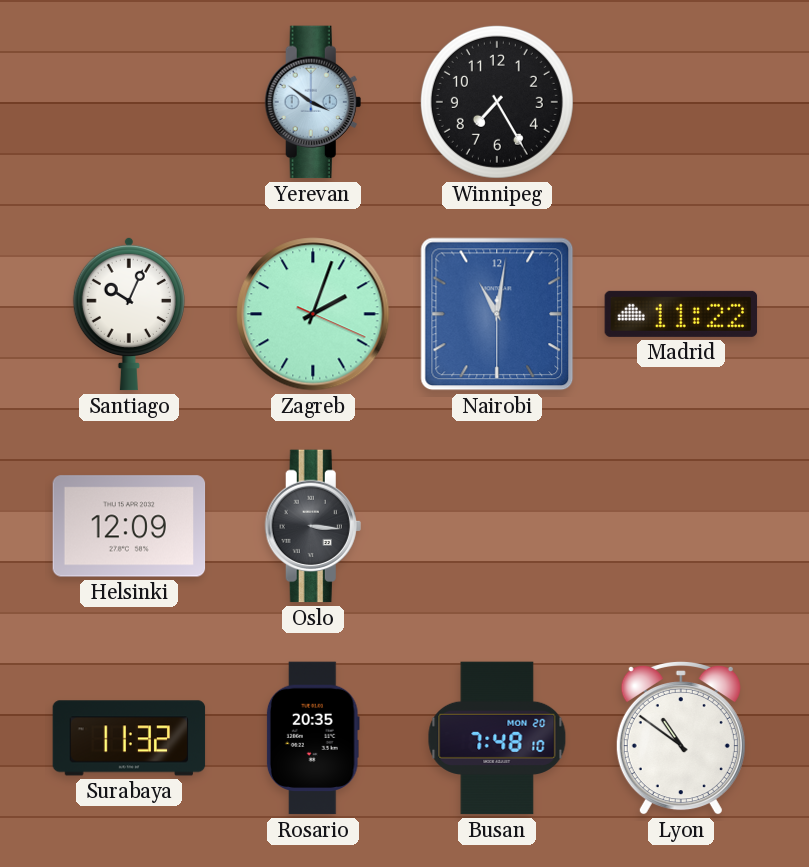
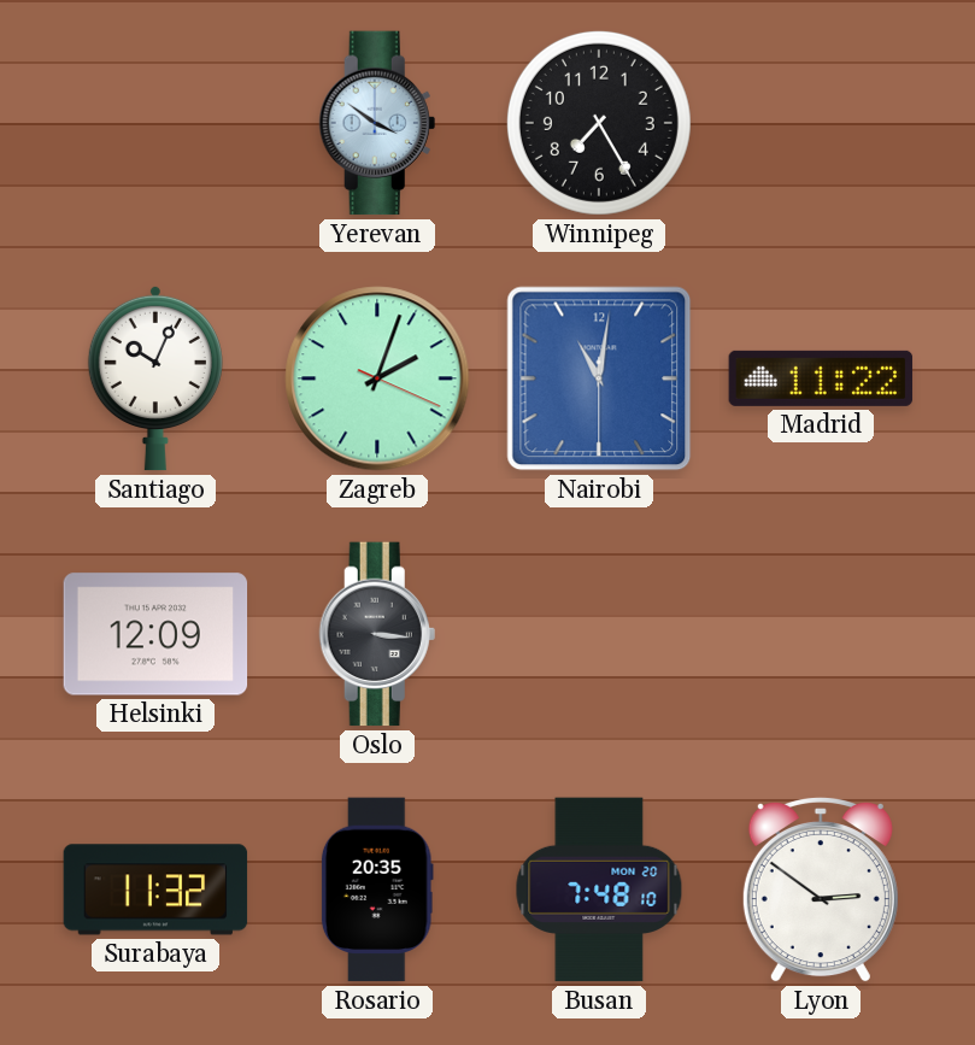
Lyon: 10:51 -> 2:51
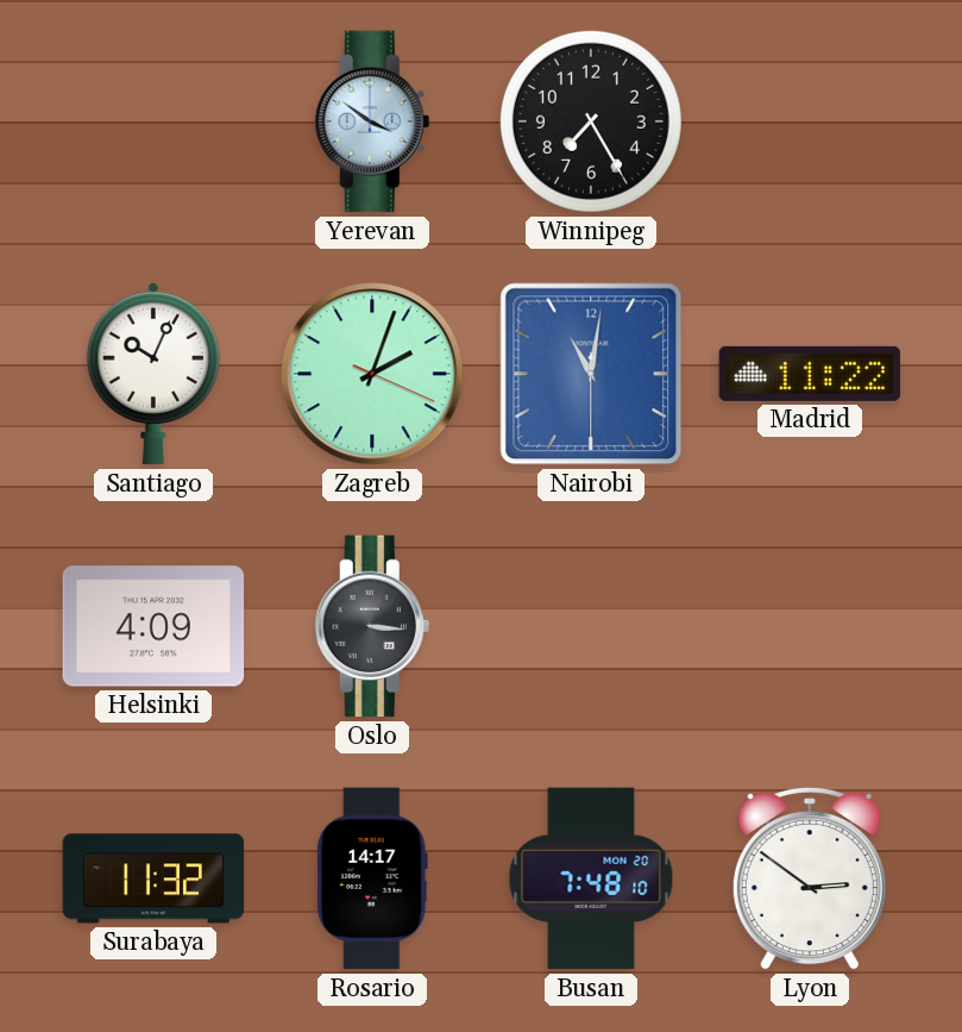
Helsinki: 12:09 -> 4:09
Rosario: 20:35 -> 14:17
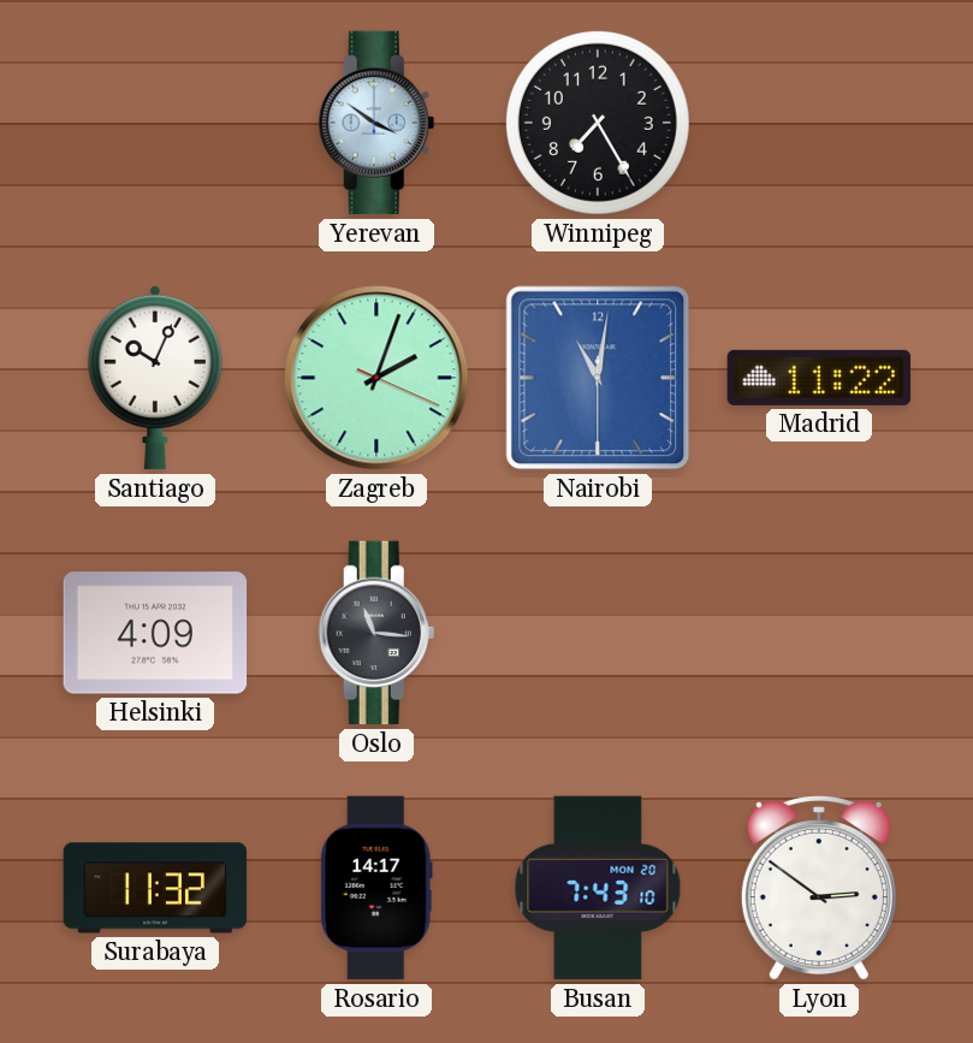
Oslo: 3:16 -> 11:16
Busan: 7:48 -> 7:43
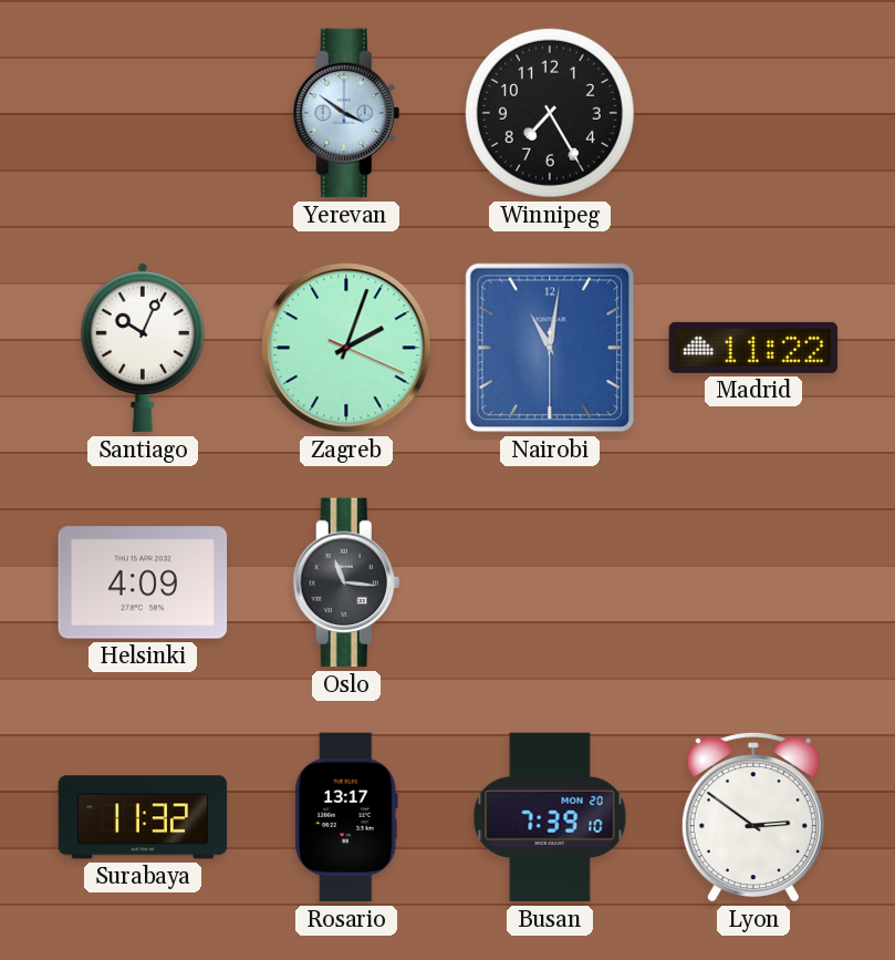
Rosario: 14:17 -> 13:17
Busan: 7:43 -> 7:39
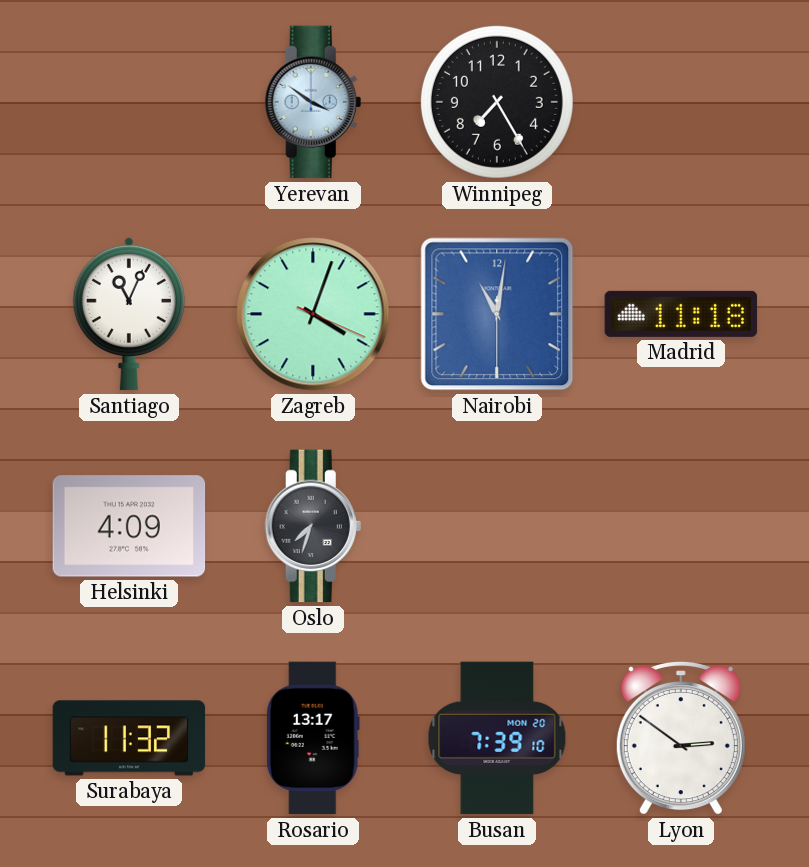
Santiago: 10:04 -> 11:04
Zagreb: 2:03 -> 4:03
Madrid: 11:22 -> 11:18
Oslo: 11:16 -> 7:33
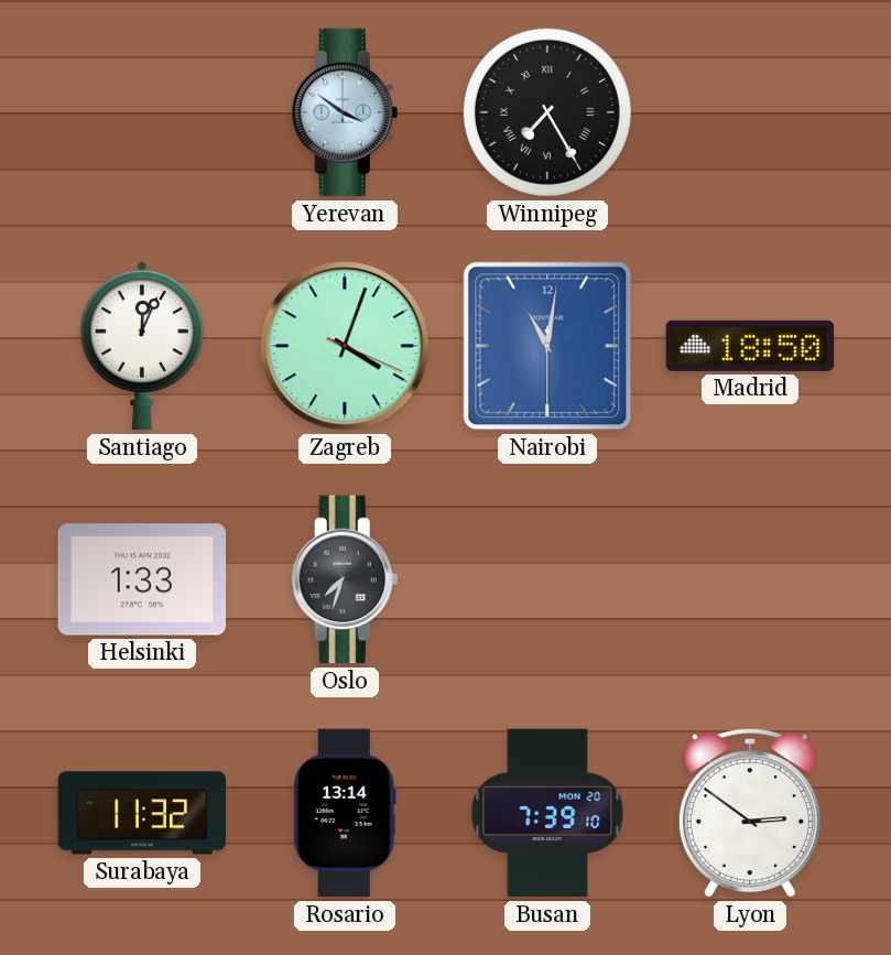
Winnipeg numerals: Arabic -> Roman
Santiago: 11:04 -> 12:04
Madrid: 11:18 -> 18:50
Helsinki: 4:09 -> 1:33
Rosario: 13:17 -> 13:14
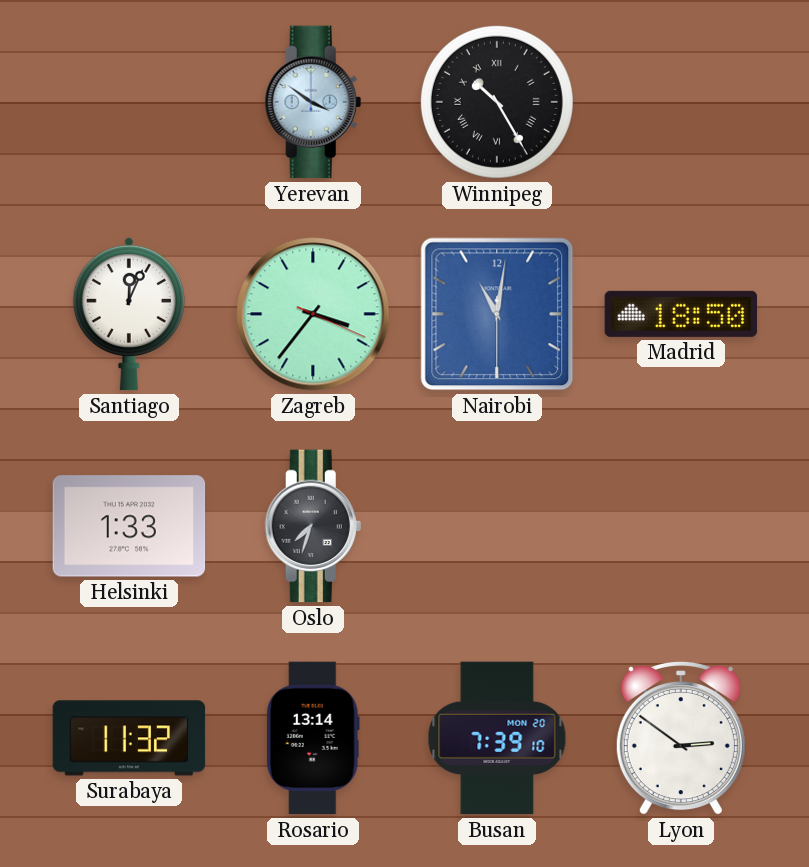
Winnipeg: 7:25 -> 10:25
Zagreb: 4:03 -> 3:36
